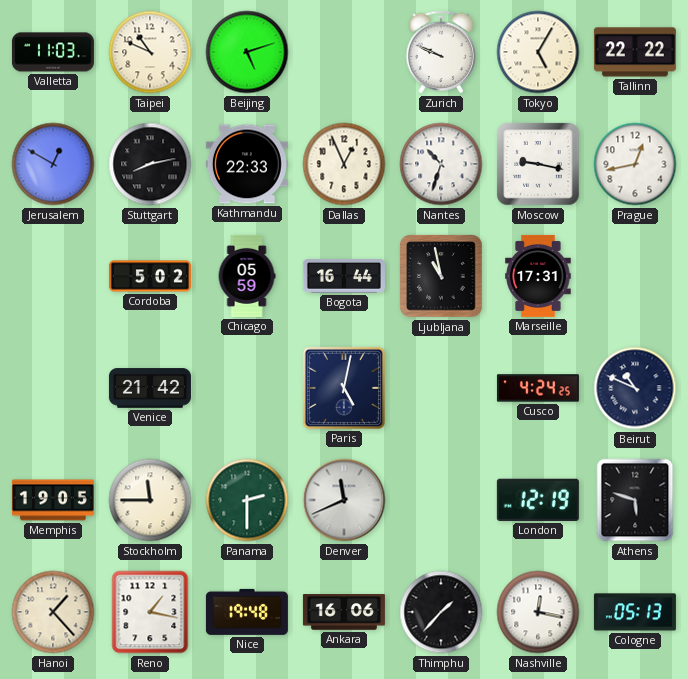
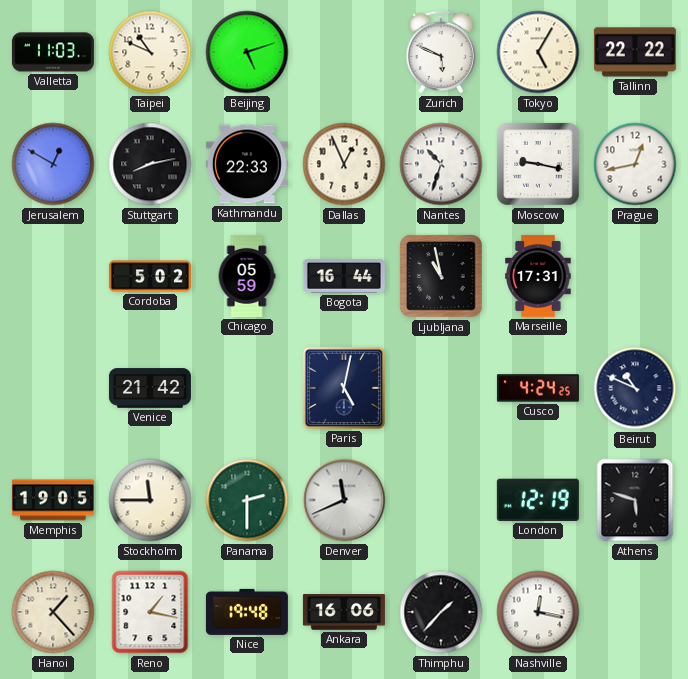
Zurich: 9:49 -> 5:49
Cologne: 05:13 -> none
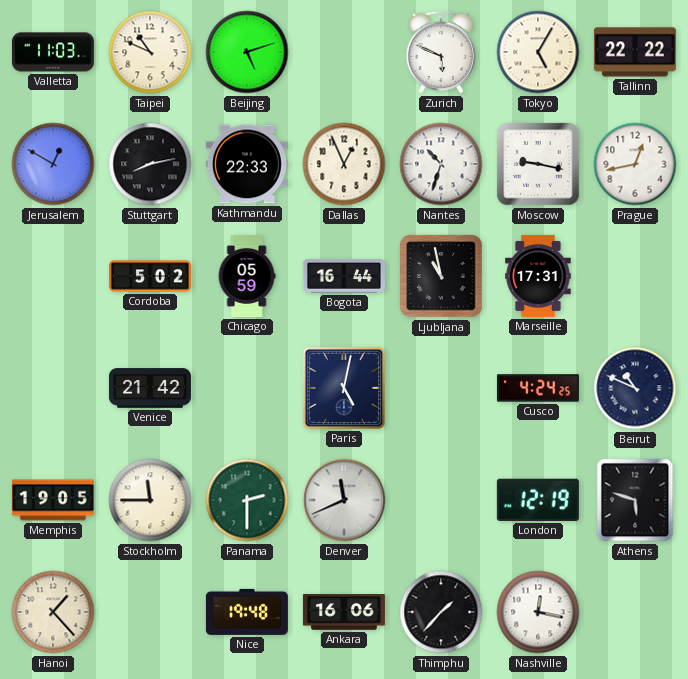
Reno: 1:17 -> none
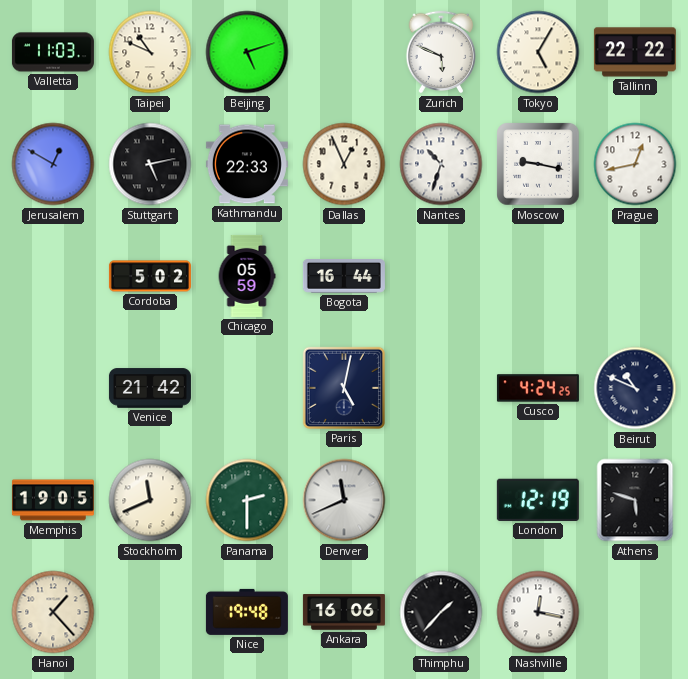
Stuttgart: 8:13 -> 5:13
Ljubljana: 10:58 -> none
Marseille: 17:31 -> none
Stockholm: 11:45 -> 11:41
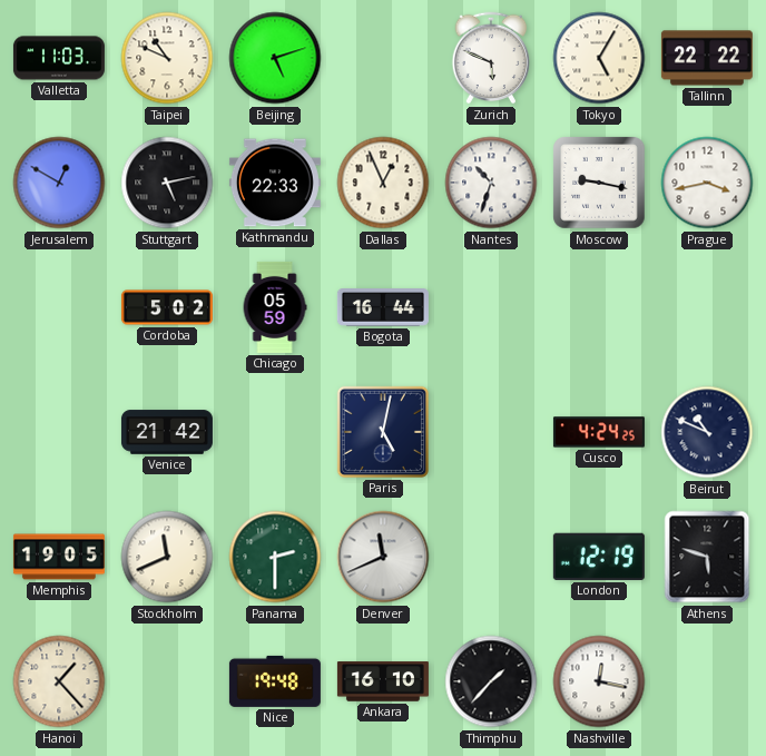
Prague: 12:43 -> 3:43
Ankara: 16:06 -> 16:10
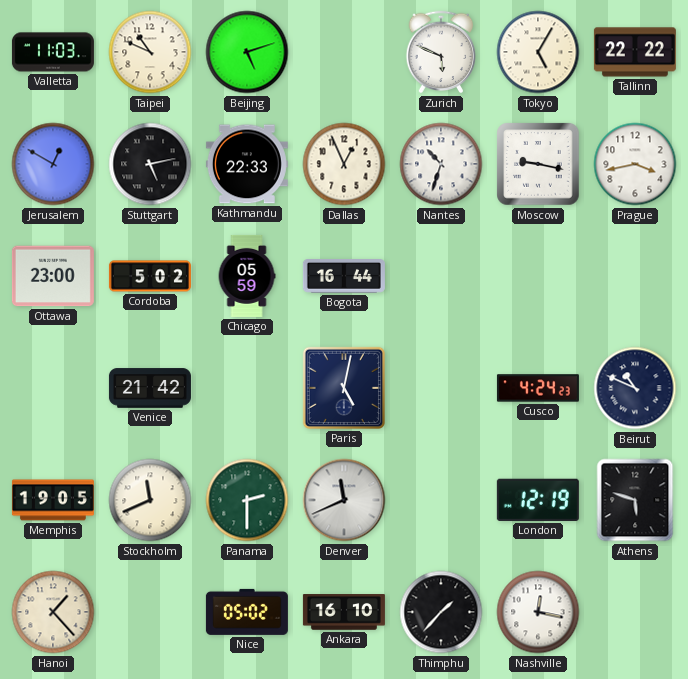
Ottawa: none -> 23:00
Cusco: 4:24:25 -> 4:24:23
Nice: 19:48 -> 05:02
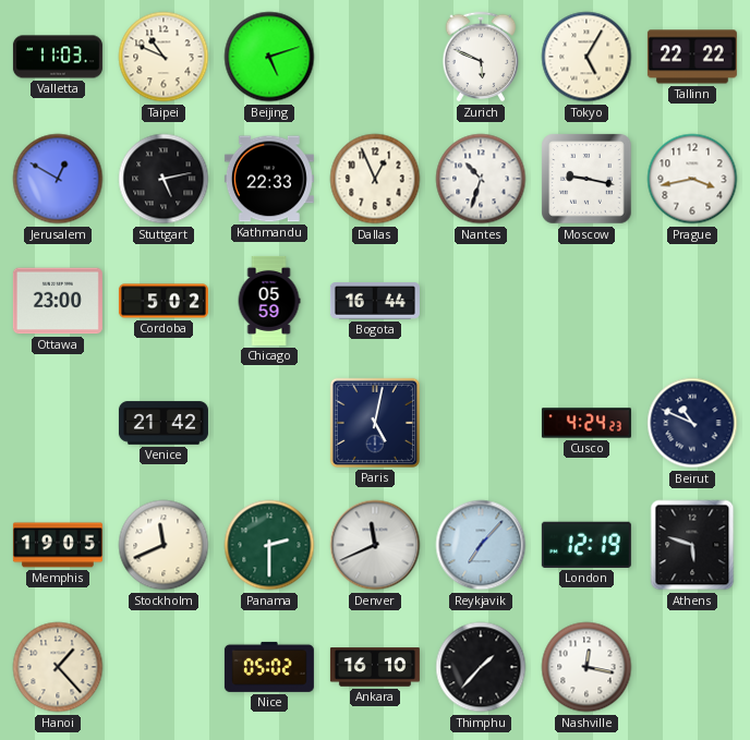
Reykjavik: none -> 7:07
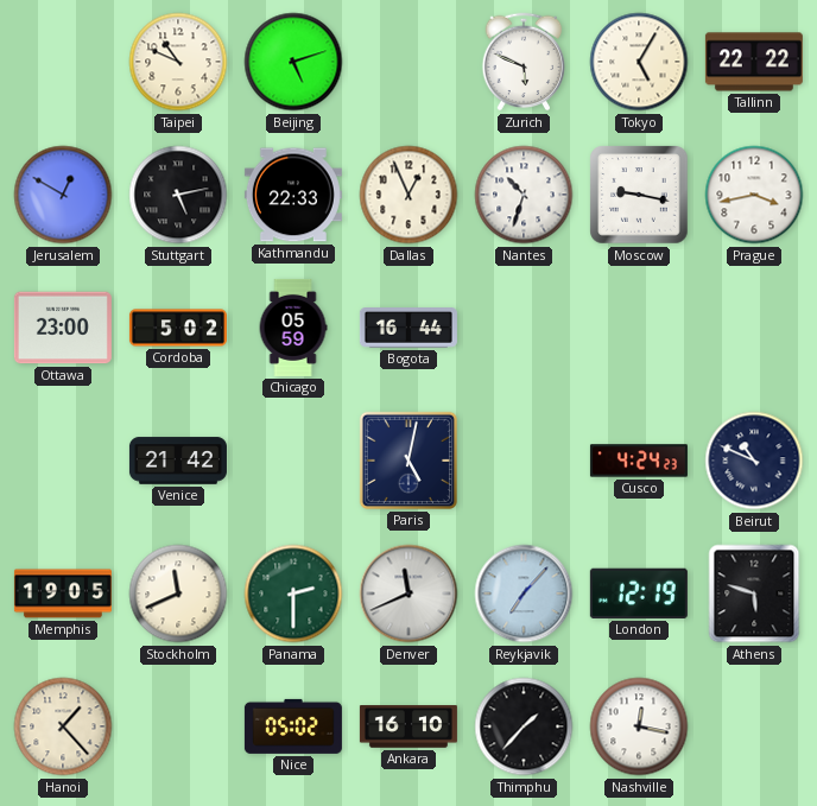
Valletta: 11:03 -> none
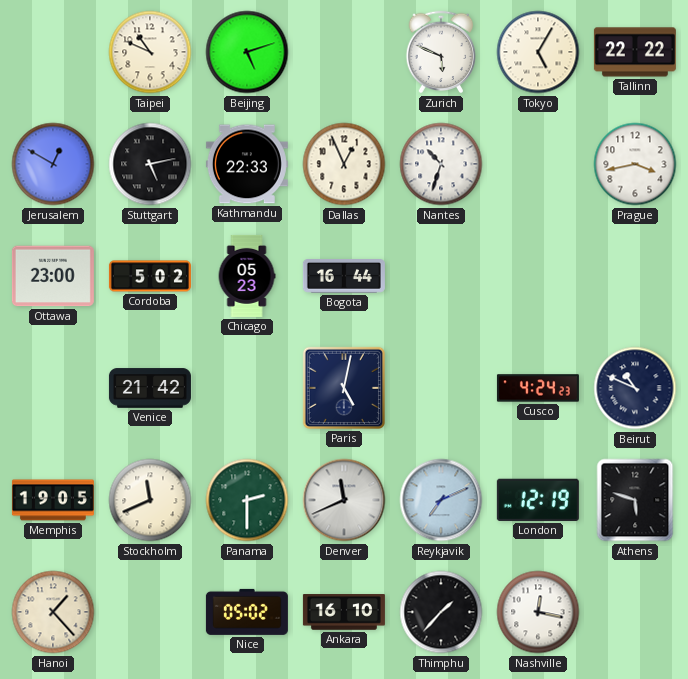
Moscow: 9:17 -> none
Chicago: 05:59 -> 05:23
Reykjavik: 7:07 -> 7:11
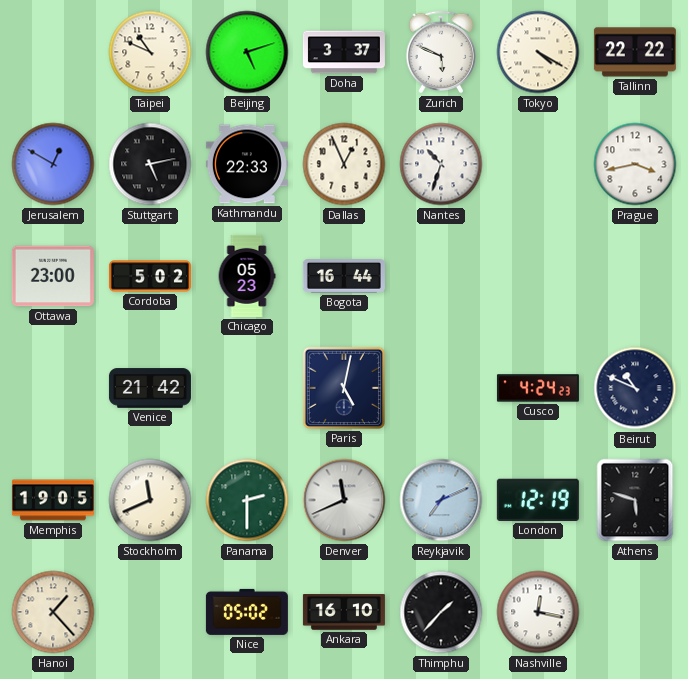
Doha: none -> 3:37
Tokyo: 5:05 -> 4:20
